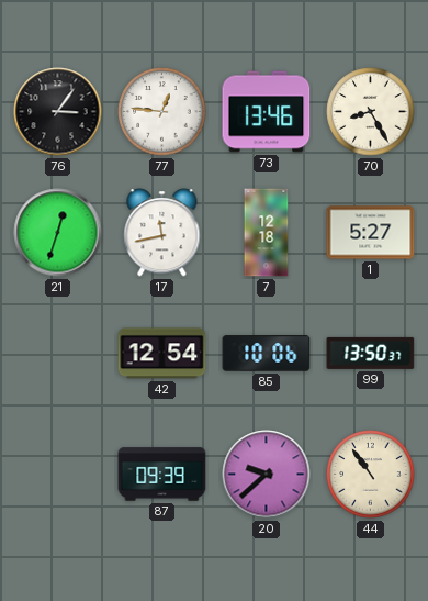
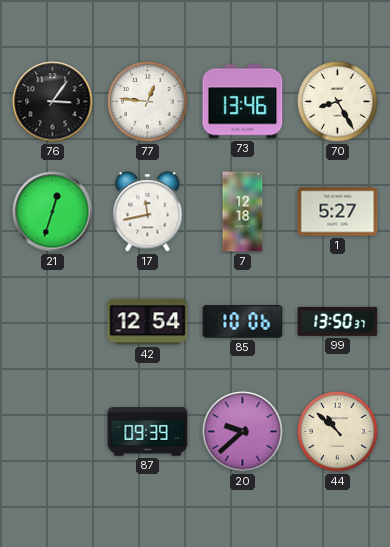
44: 10:54 -> 10:52
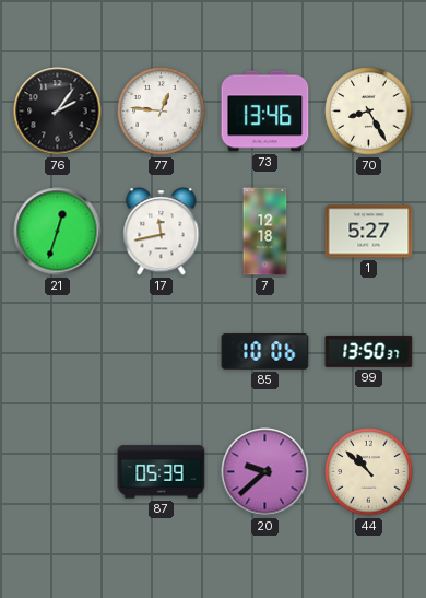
76: 3:06 -> 2:06
42: 12:54 -> none
87: 09:39 -> 05:39
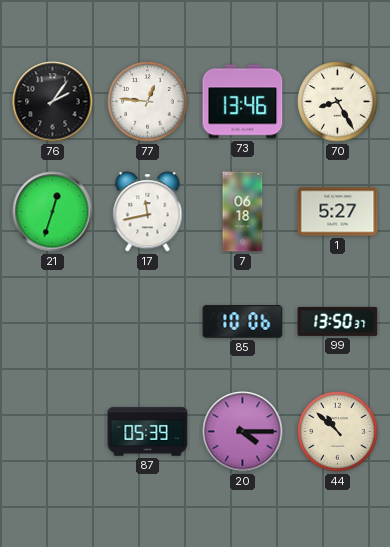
7: 12:18 -> 06:18
20: 9:38 -> 4:15
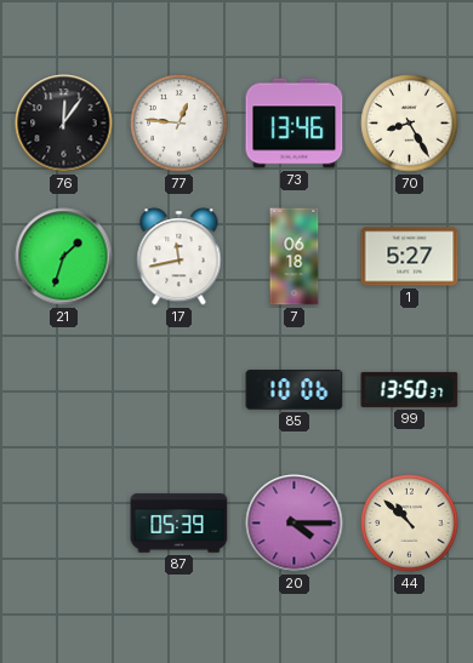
76: 2:06 -> 12:06
21: 12:33 -> 1:33
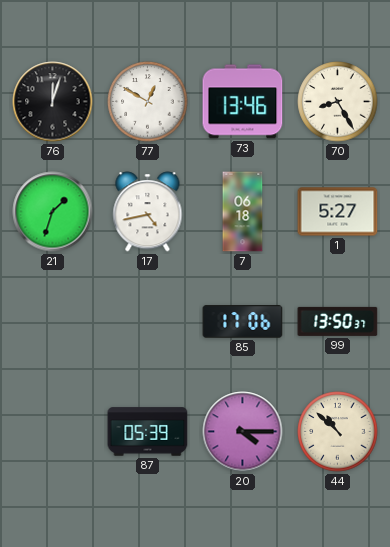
76: 12:06 -> 12:03
77: 12:46 -> 12:50
17: 11:43 -> 4:43
85: 10:06 -> 17:06
